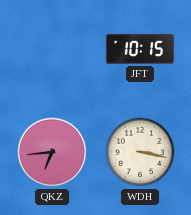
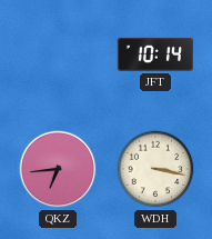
JFT: 10:15 -> 10:14
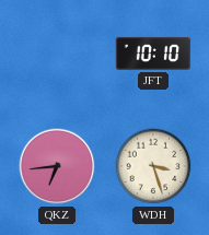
JFT: 10:14 -> 10:10
WDH: 3:17 -> 3:27
